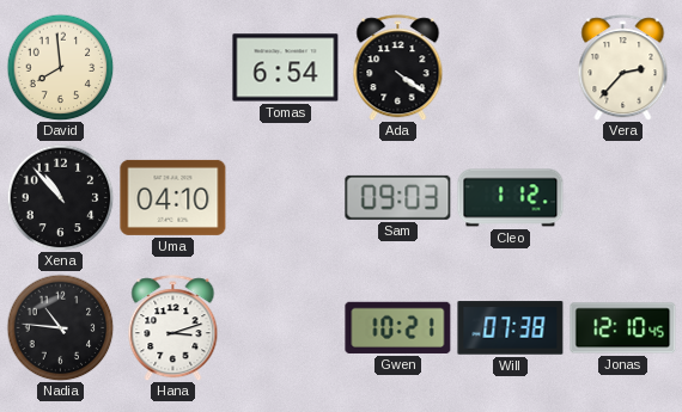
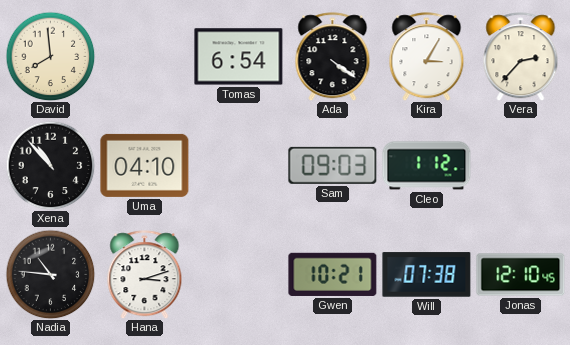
Kira: none -> 3:05
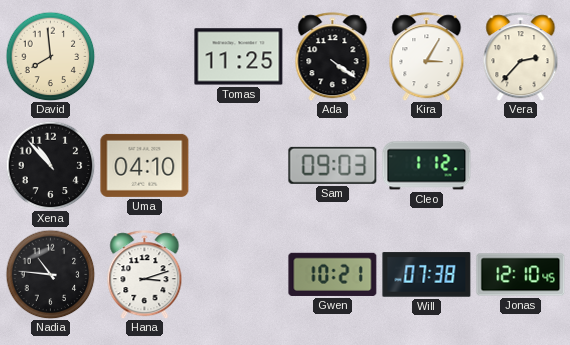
Tomas: 6:54 -> 11:25
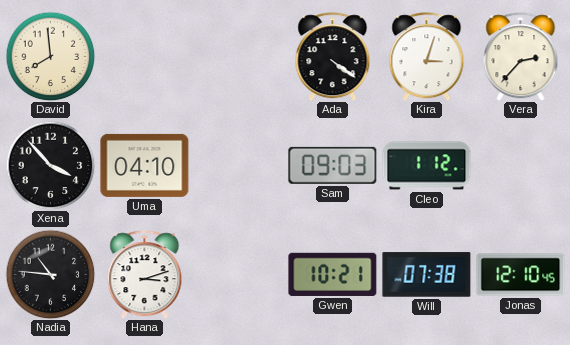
Tomas: 11:25 -> none
Kira: 3:05 -> 3:03
Xena: 10:53 -> 3:53
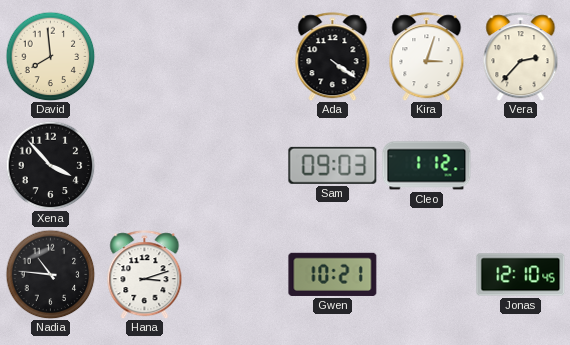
Uma: 04:10 -> none
Will: 07:38 -> none
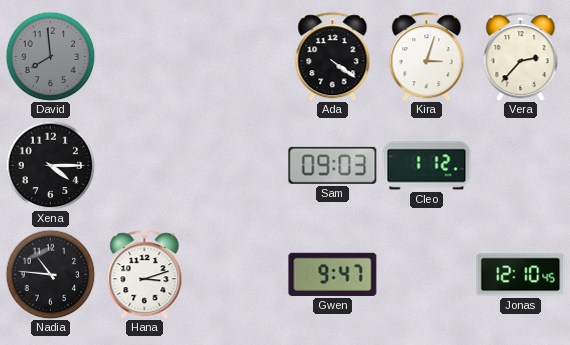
David dial: cream -> grey
Xena: 3:53 -> 4:15
Gwen: 10:21 -> 9:47
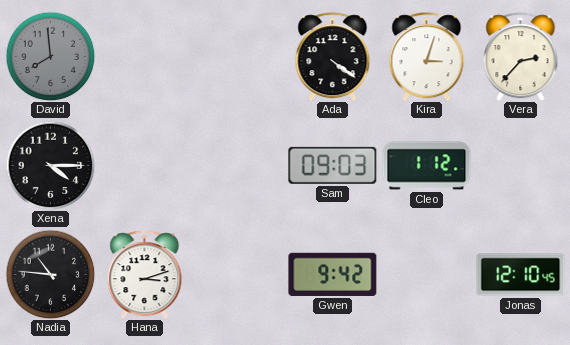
Gwen: 9:47 -> 9:42
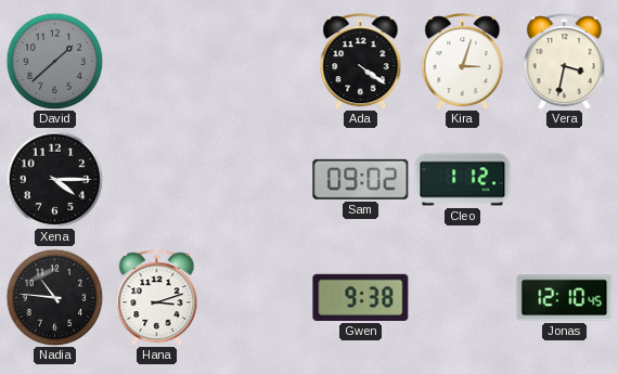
David: 7:59 -> 1:38
Vera: 2:37 -> 3:32
Sam: 09:03 -> 09:02
Gwen: 9:42 -> 9:38
